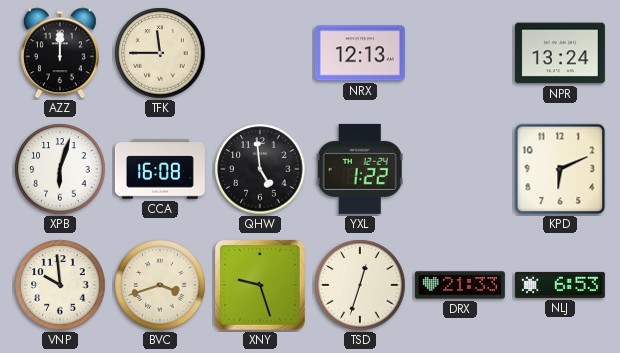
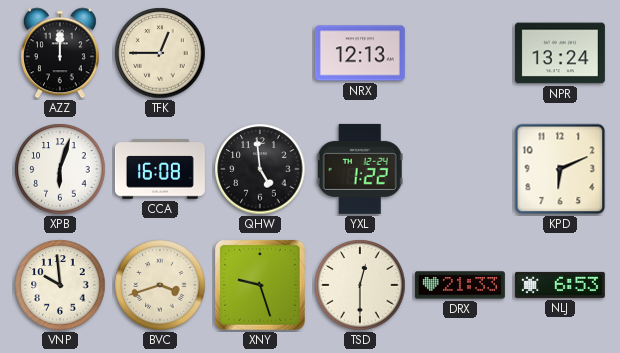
TFK: 11:45 -> 12:45
TSD: 12:33 -> 12:30
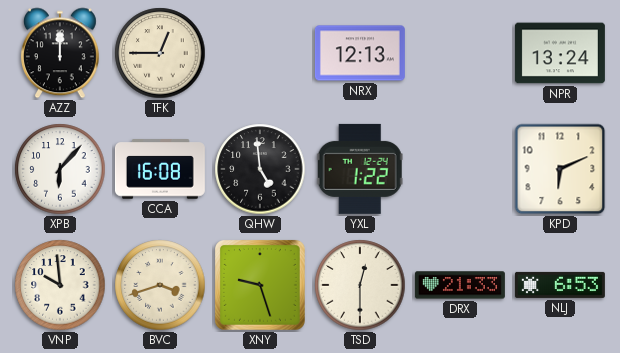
XPB: 6:03 -> 6:07
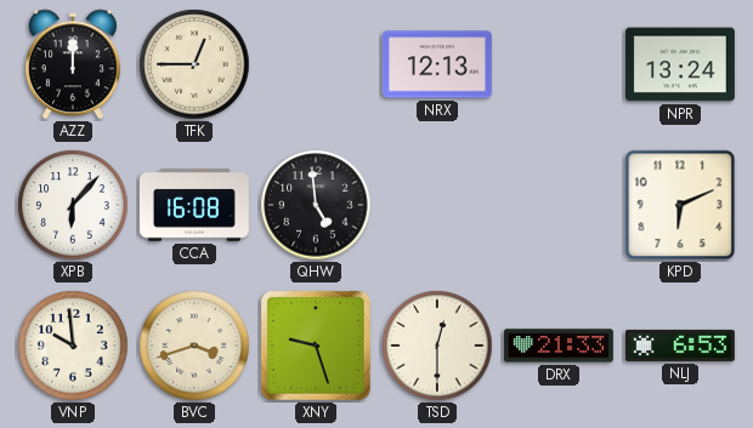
YXL: 1:22 -> none
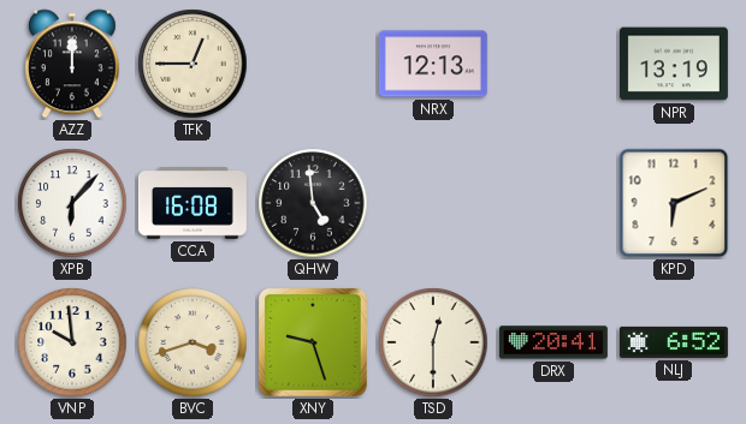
NPR: 13:24 -> 13:19
DRX: 21:33 -> 20:41
NLJ: 6:53 -> 6:52
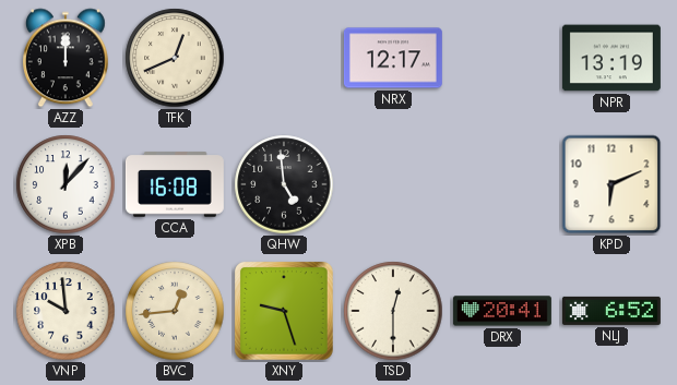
TFK: 12:45 -> 12:41
NRX: 12:13 -> 12:17
XPB: 6:07 -> 12:07
BVC: 3:42 -> 12:44
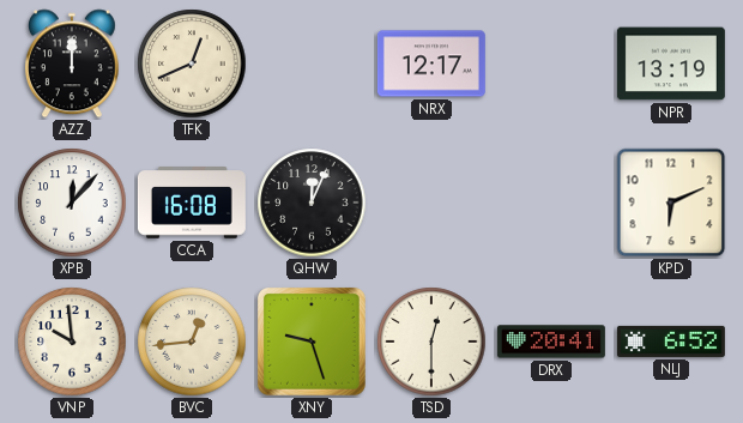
QHW: 4:59 -> 12:04
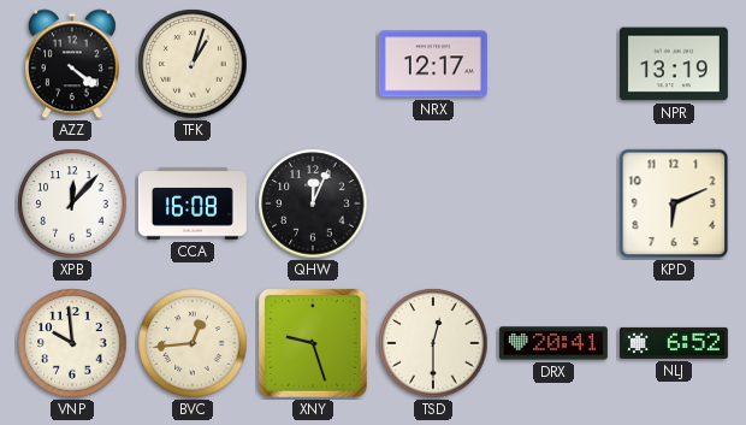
AZZ: 12:00 -> 4:21
TFK: 12:41 -> 1:03
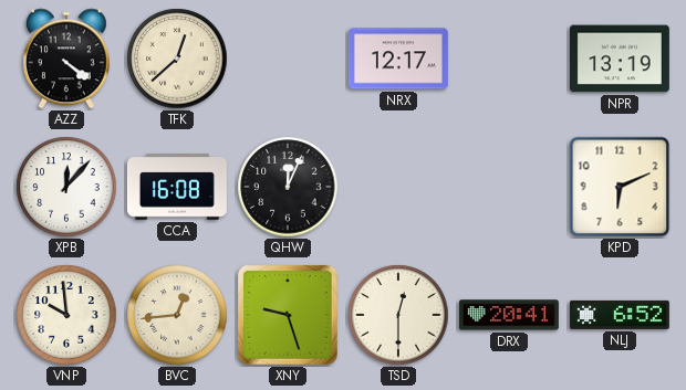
TFK: 1:03 -> 12:38
